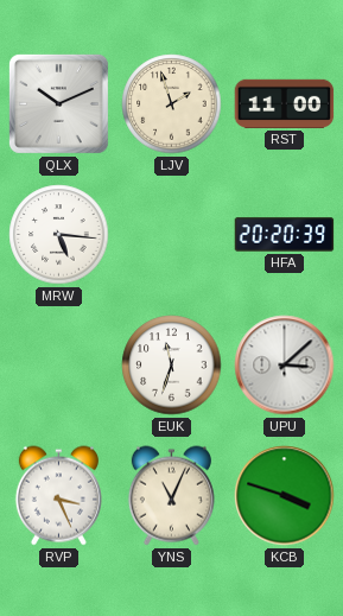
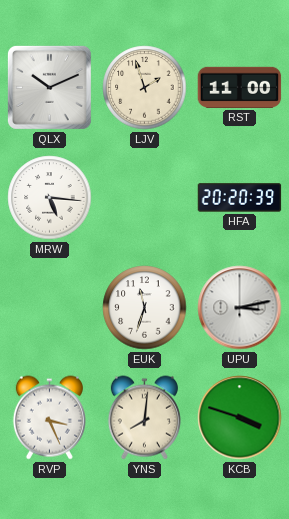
UPU: 3:08 -> 3:13
YNS: 11:04 -> 8:01
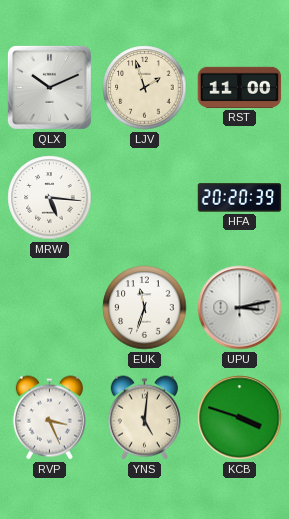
YNS: 8:01 -> 5:01
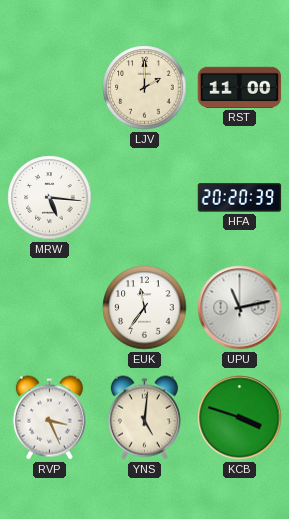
QLX: 10:11 -> none
LJV: 1:57 -> 2:00
EUK: 11:33 -> 11:36
UPU: 3:13 -> 11:13
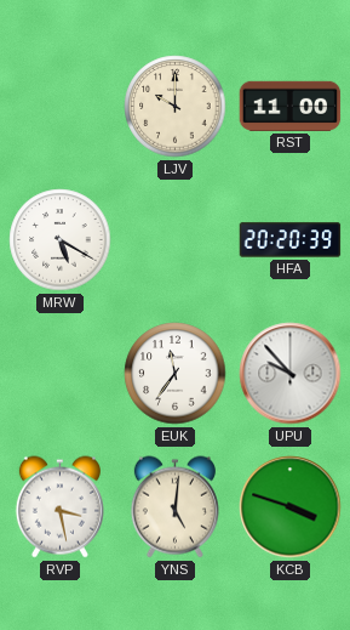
LJV: 2:00 -> 10:00
MRW: 5:16 -> 5:20
UPU: 11:13 -> 9:53
RVP: 3:26 -> 3:28
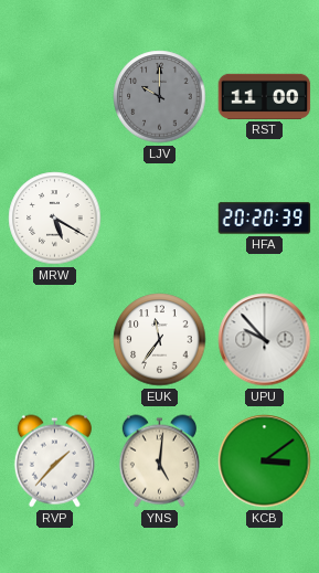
LJV dial: cream -> grey
RVP: 3:28 -> 1:37
KCB: 3:48 -> 3:09
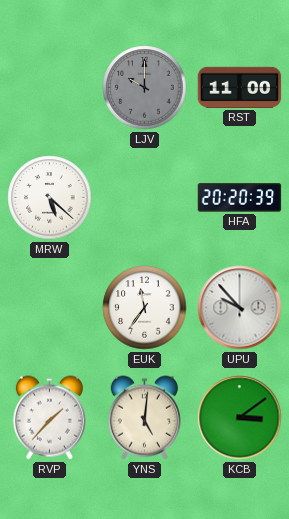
MRW: 5:20 -> 5:22
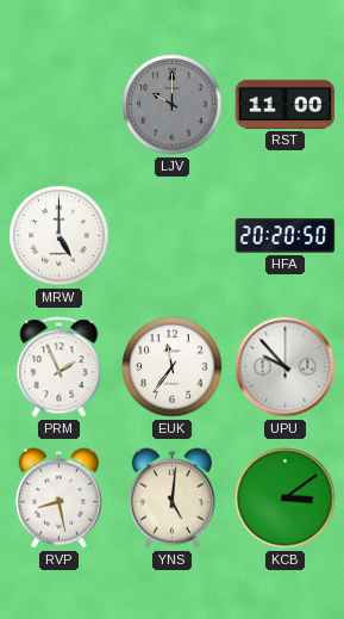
MRW: 5:22 -> 5:00
HFA: 20:20:39 -> 20:20:50
PRM: none -> 1:56
RVP: 1:37 -> 8:28
